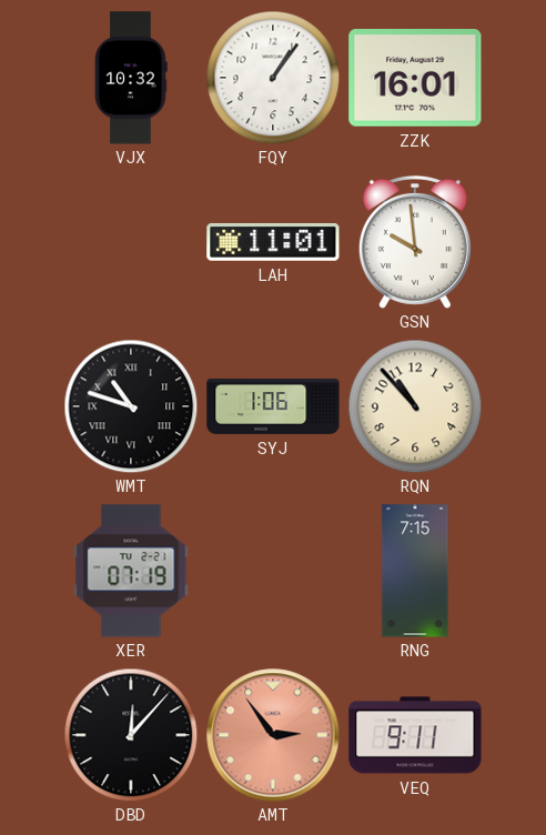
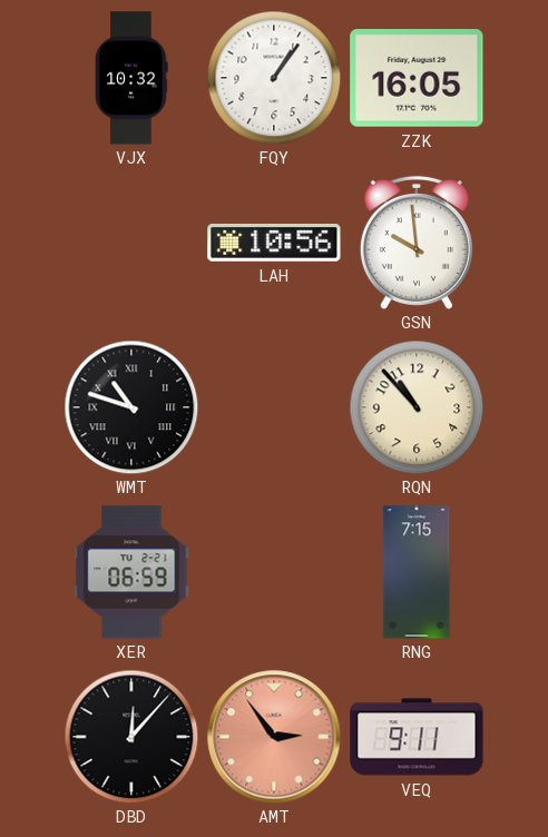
ZZK: 16:01 -> 16:05
LAH: 11:01 -> 10:56
SYJ: 1:06 -> none
XER: 07:19 -> 06:59
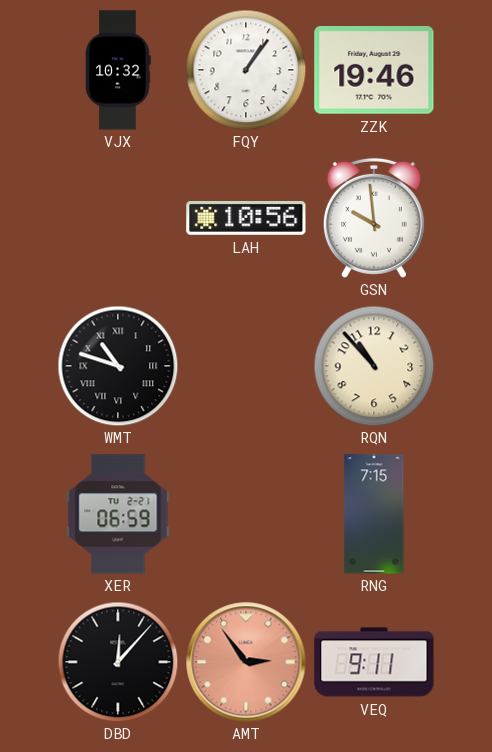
ZZK: 16:05 -> 19:46
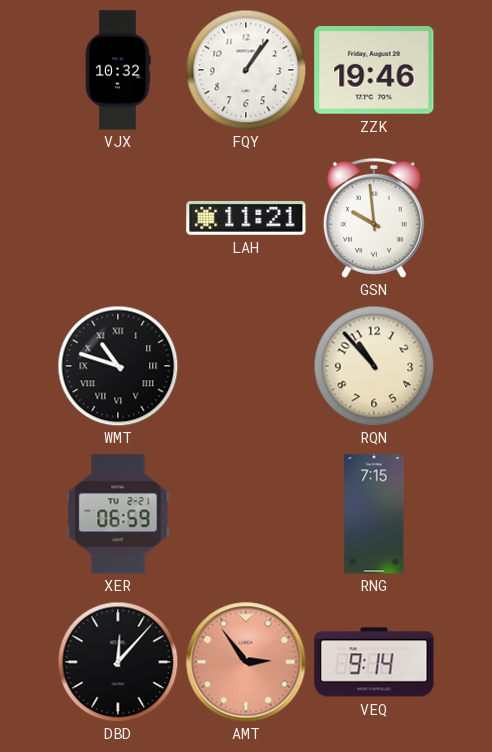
LAH: 10:56 -> 11:21
VEQ: 9:11 -> 9:14
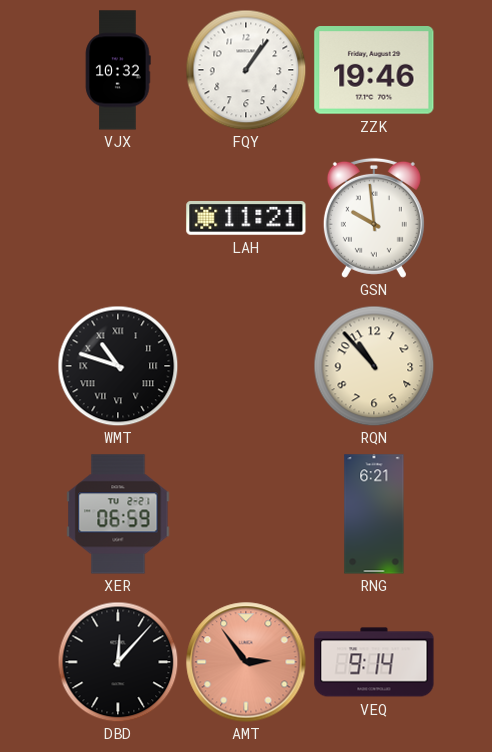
RNG: 7:15 -> 6:21
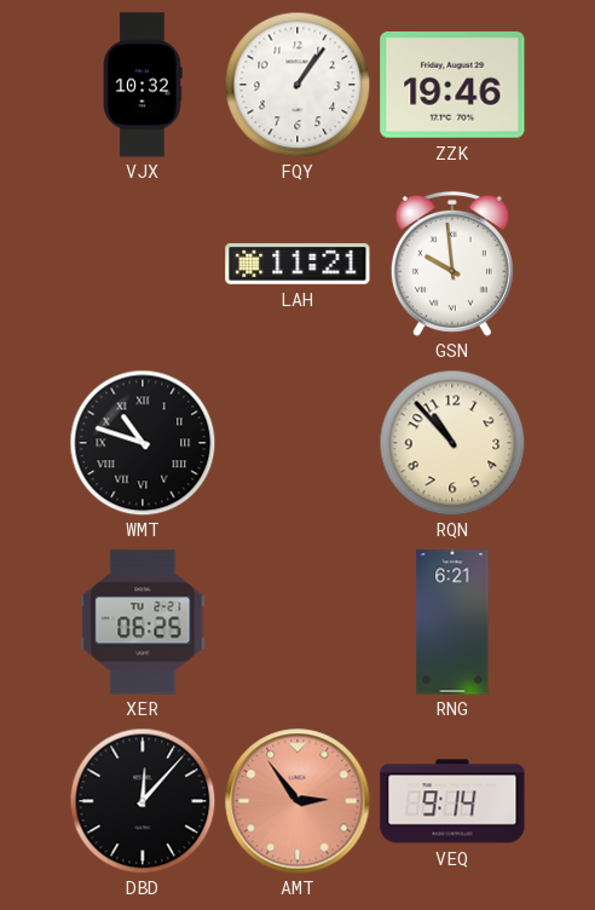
XER: 06:59 -> 06:25
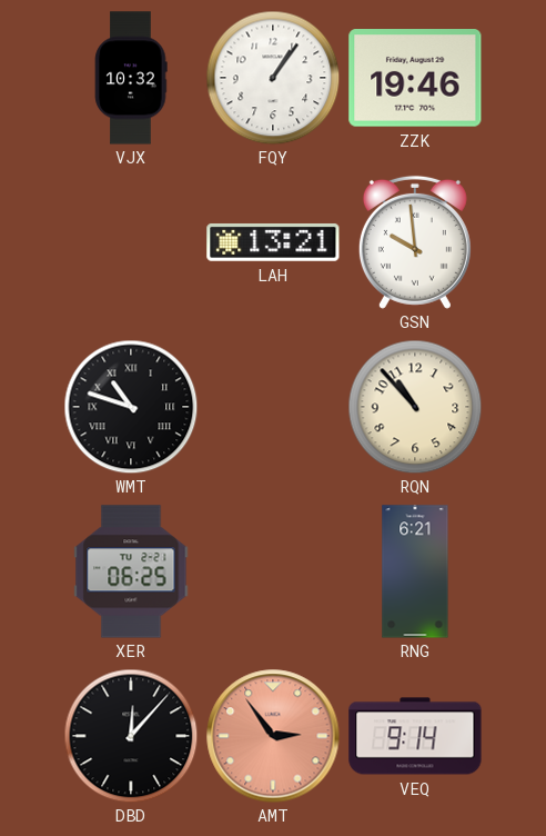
LAH: 11:21 -> 13:21
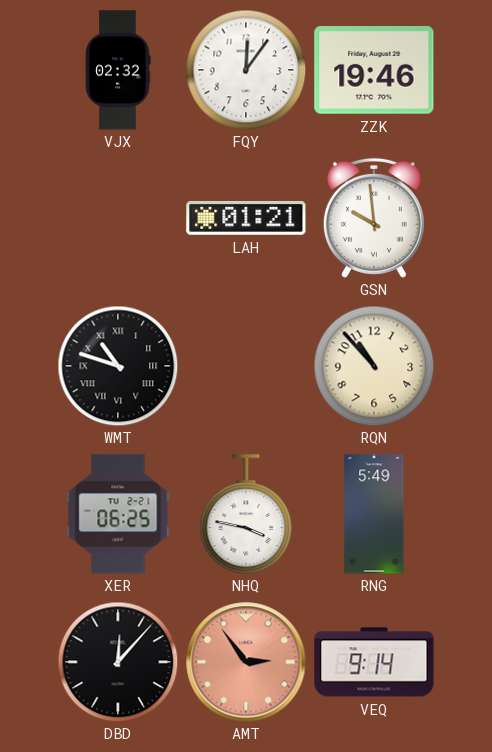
VJX: 10:32 -> 02:32
FQY: 1:06 -> 12:06
LAH: 13:21 -> 01:21
NHQ: none -> 3:47
RNG: 6:21 -> 5:49
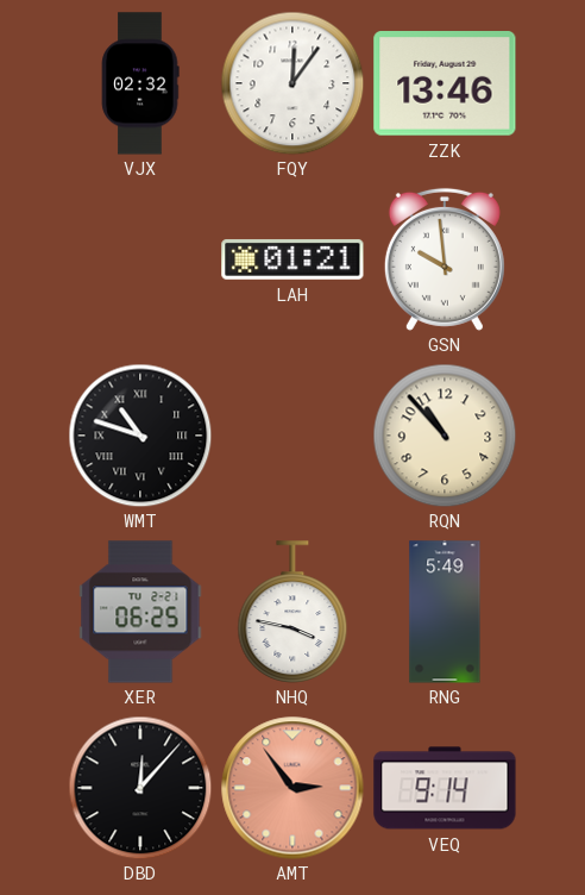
ZZK: 19:46 -> 13:46
